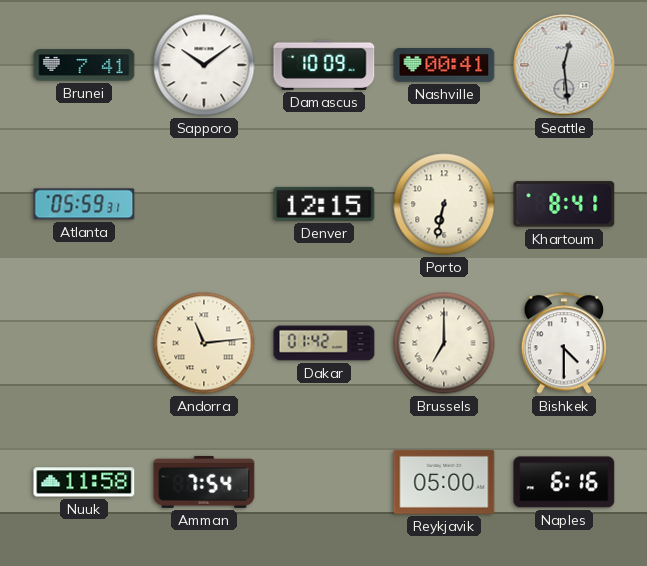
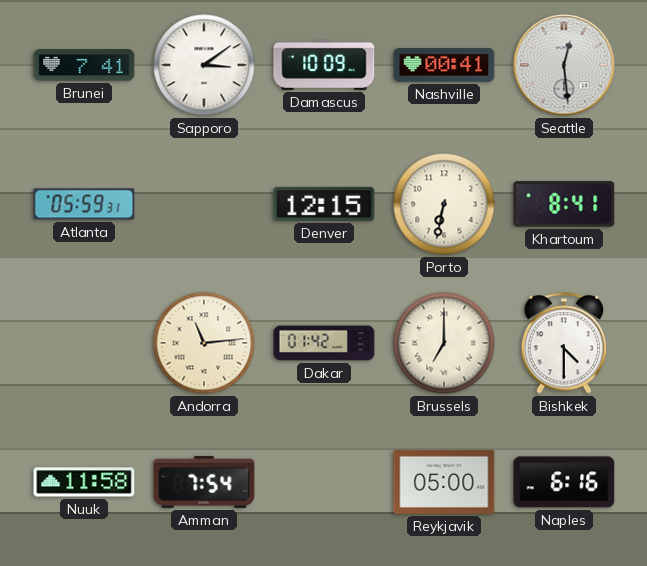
Sapporo: 10:09 -> 3:09
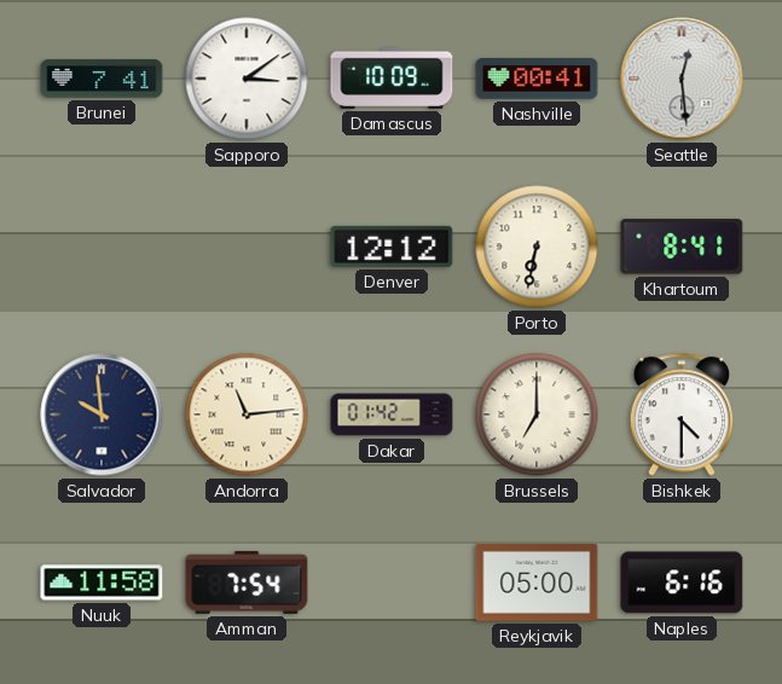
Atlanta: 05:59 -> none
Denver: 12:15 -> 12:12
Salvador: none -> 9:59
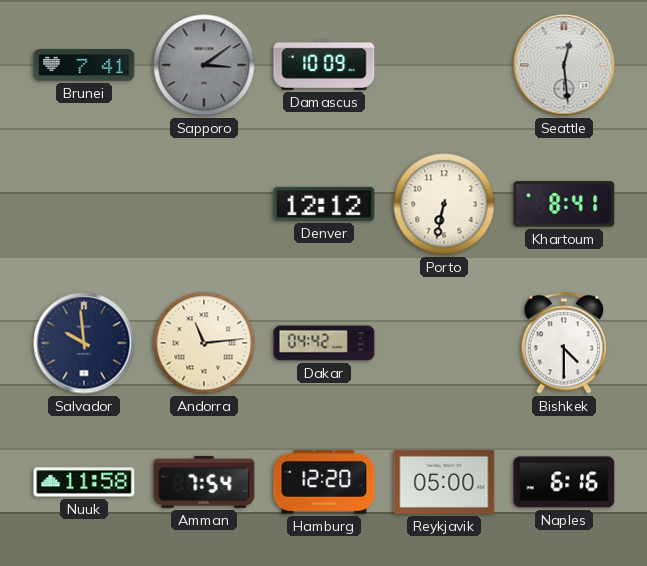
Sapporo dial: white -> grey
Nashville: 00:41 -> none
Dakar: 01:42 -> 04:42
Brussels: 7:00 -> none
Hamburg: none -> 12:20
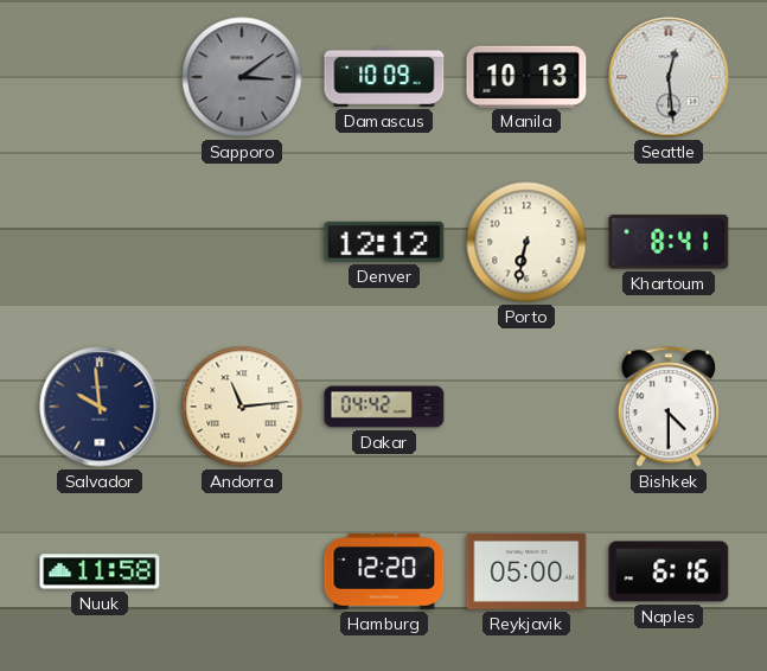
Brunei: 7:41 -> none
Manila: none -> 10:13
Amman: 7:54 -> none
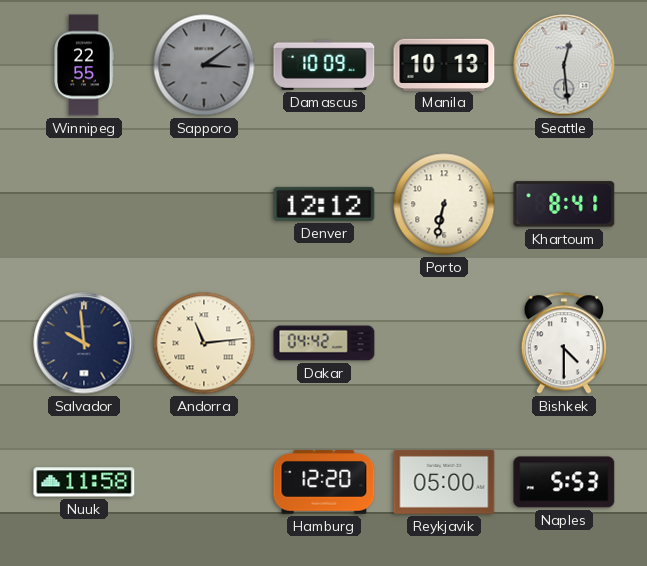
Winnipeg: none -> 22:55
Naples: 6:16 -> 5:53
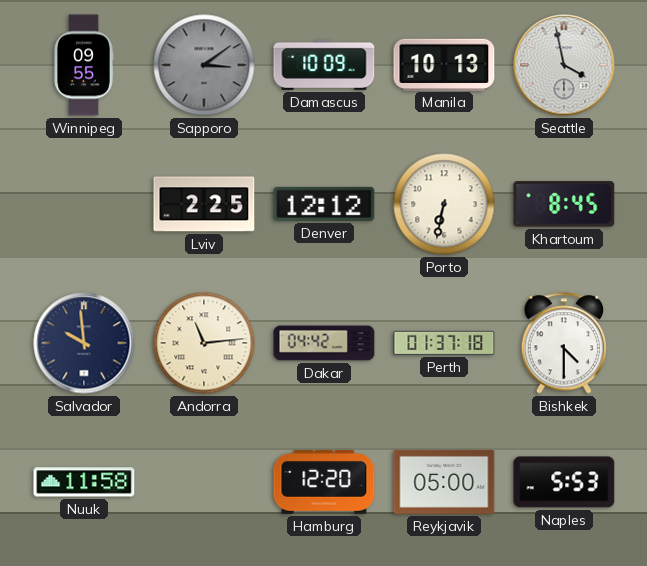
Winnipeg: 22:55 -> 09:55
Seattle: 12:29 -> 3:58
Lviv: none -> 2:25
Khartoum: 8:41 -> 8:45
Perth: none -> 01:37
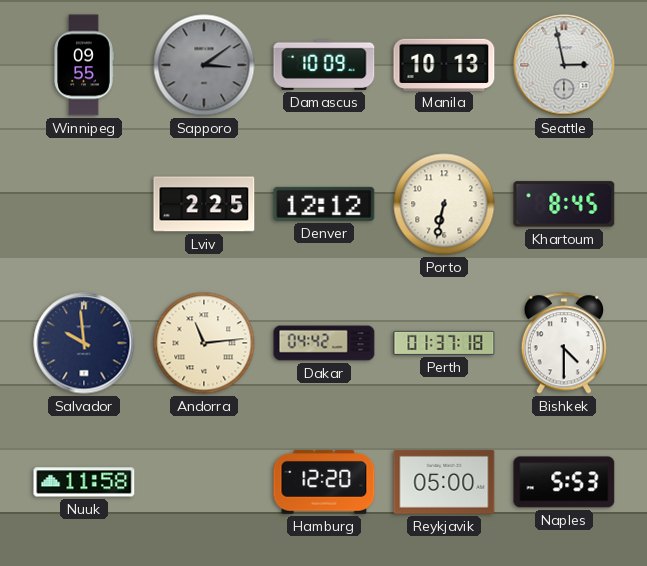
Seattle: 3:58 -> 2:58
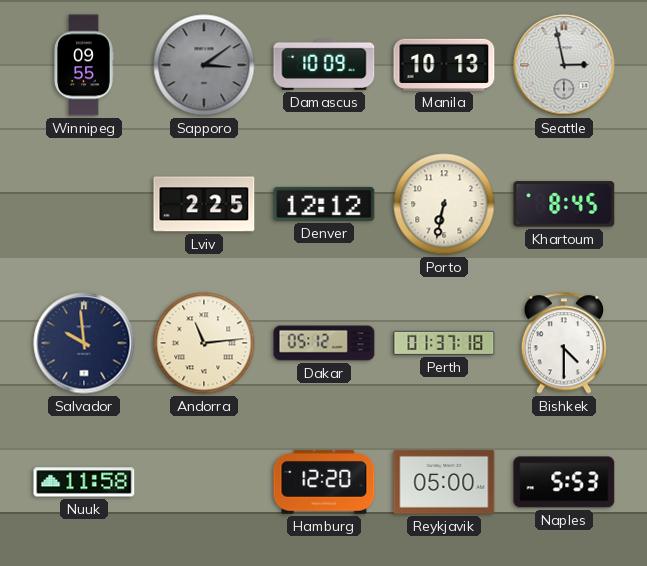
Dakar: 04:42 -> 05:12
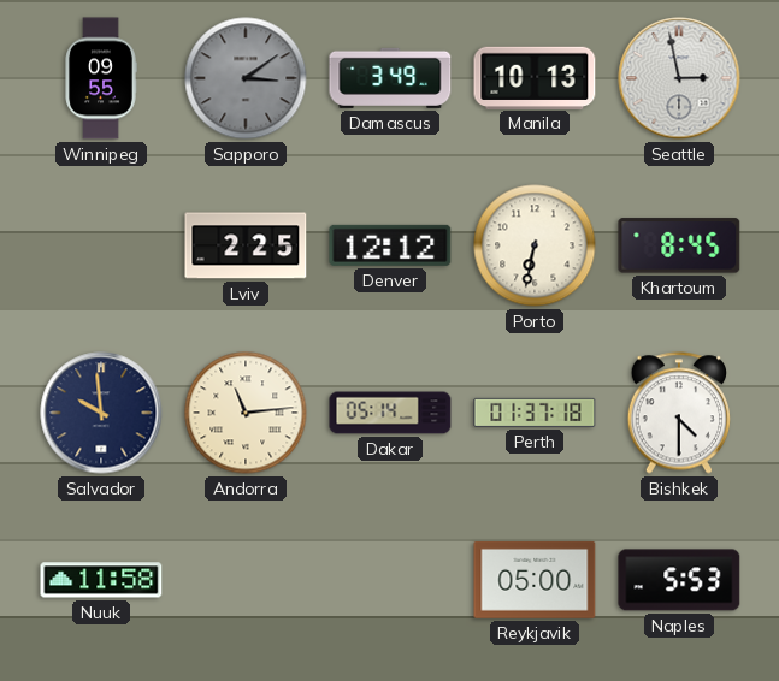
Damascus: 10:09 -> 3:49
Dakar: 05:12 -> 05:14
Hamburg: 12:20 -> none
